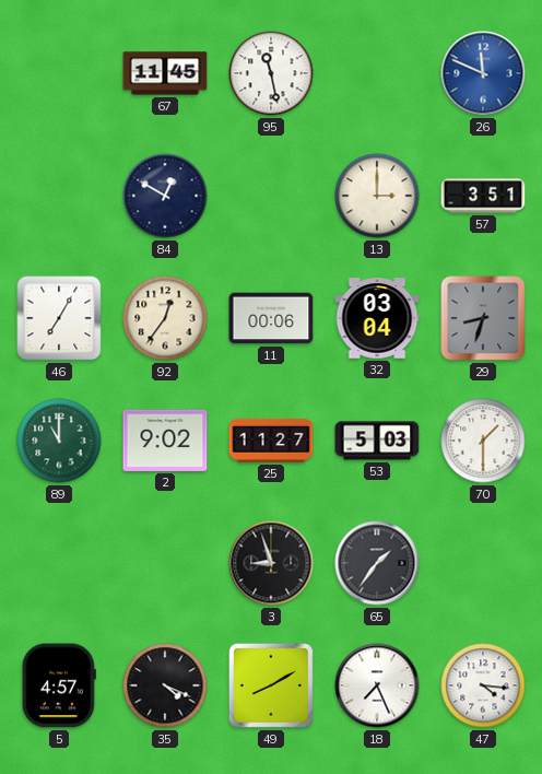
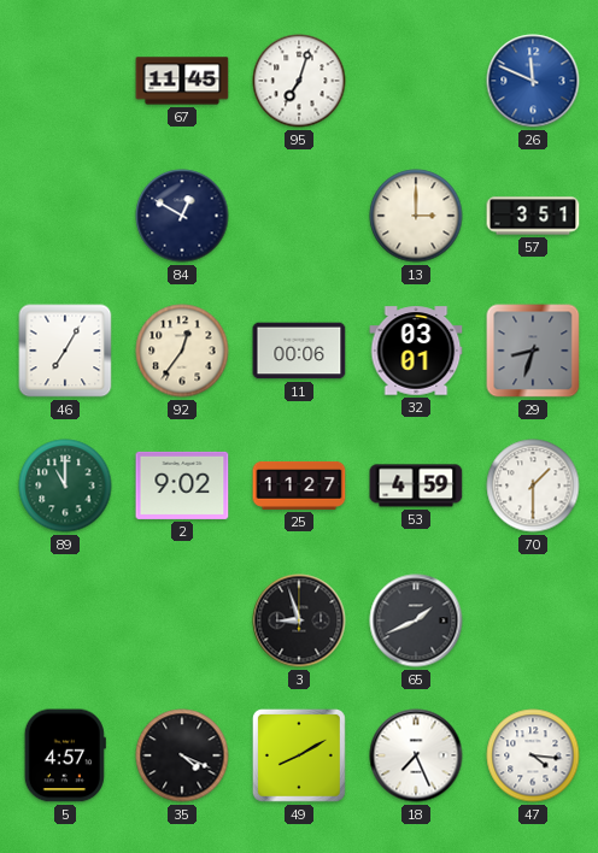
95: 11:28 -> 7:03
32: 03:04 -> 03:01
53: 5:03 -> 4:59
65: 1:36 -> 1:41
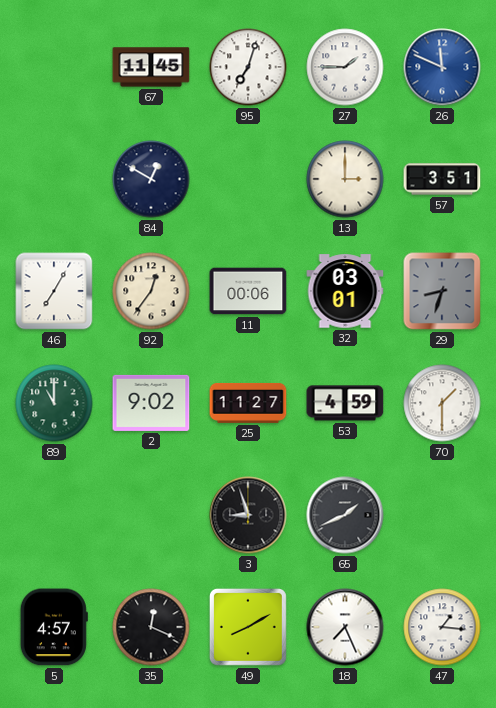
27: none -> 1:45
35: 4:19 -> 12:19
47: 4:16 -> 1:16
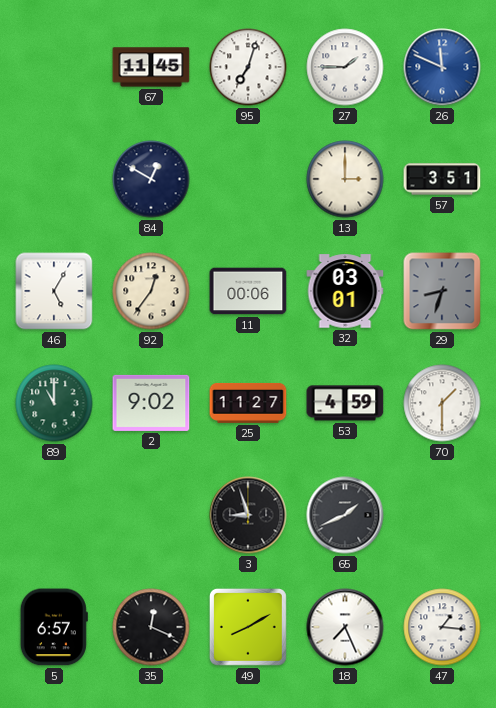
46: 7:05 -> 5:05
5: 4:57 -> 6:57
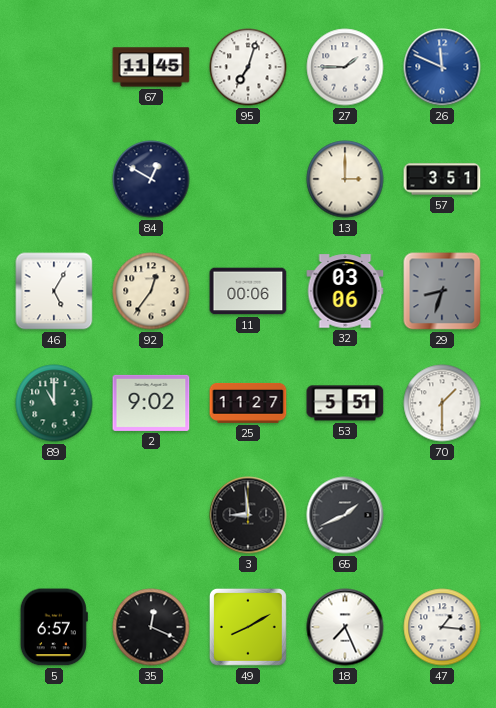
32: 03:01 -> 03:06
53: 4:59 -> 5:51
3: 8:57 -> 8:59
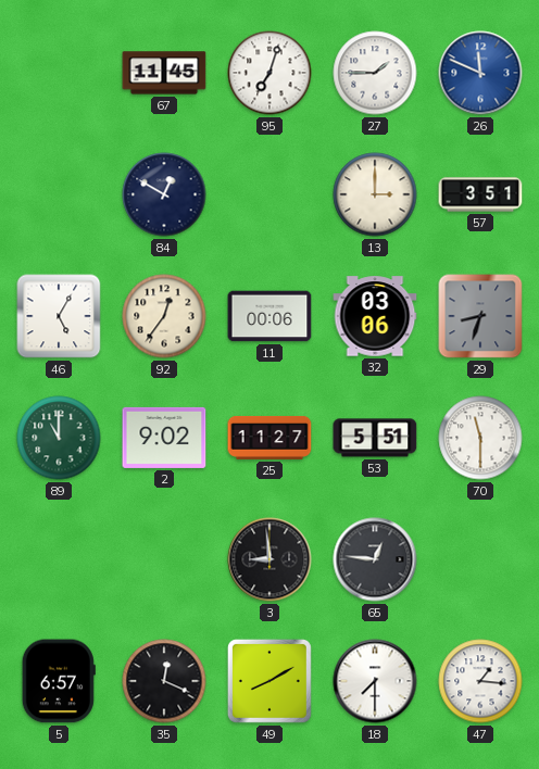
70: 1:30 -> 11:30
65: 1:41 -> 12:46
18: 7:26 -> 7:30
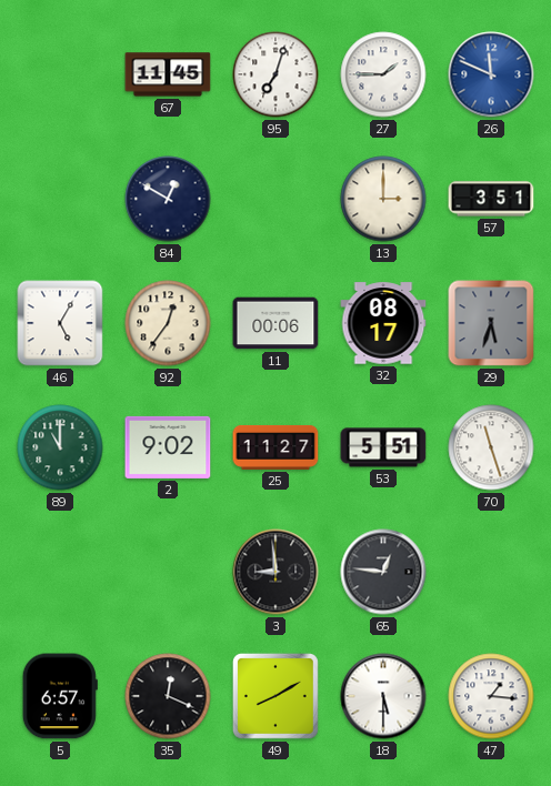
32: 03:06 -> 08:17
29: 8:33 -> 5:33
70: 11:30 -> 11:27
18: 7:30 -> 5:30
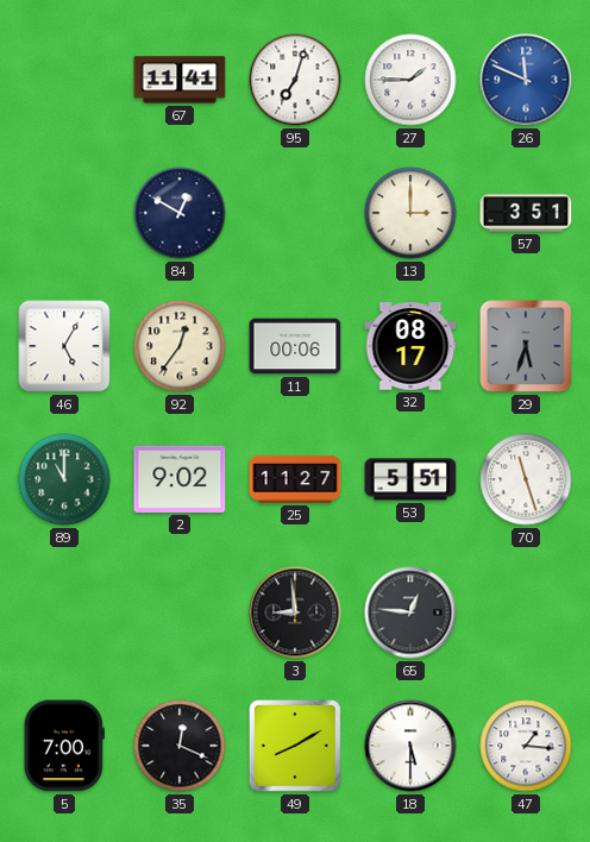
67: 11:45 -> 11:41
5: 6:57 -> 7:00
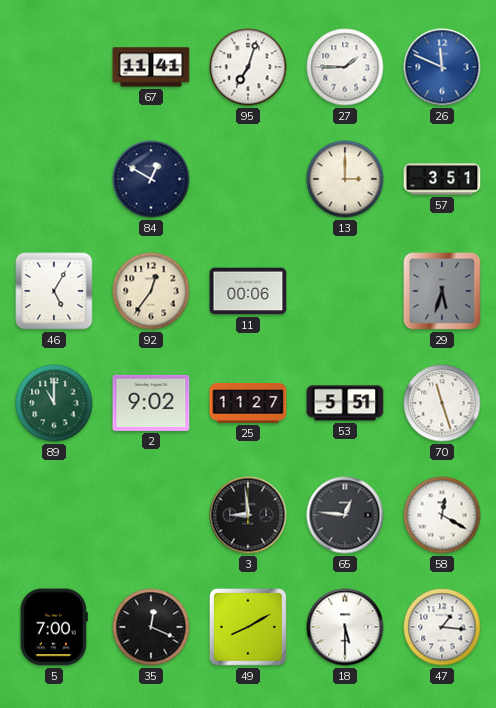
32: 08:17 -> none
58: none -> 12:20
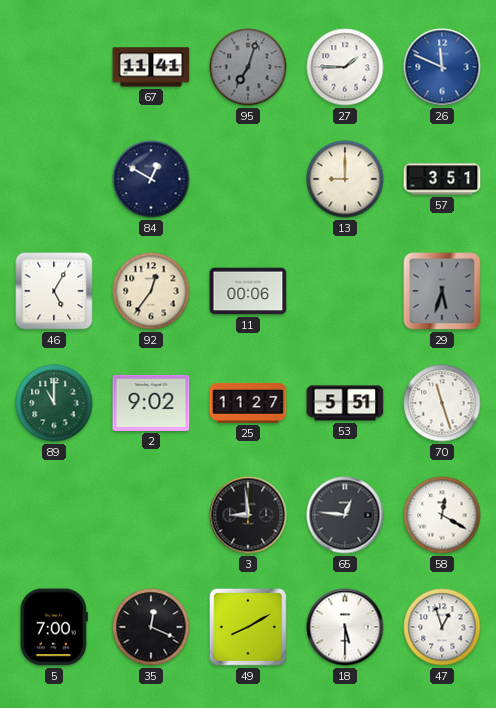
95 dial: white -> grey
13: 3:00 -> 9:00
47: 1:16 -> 12:57
